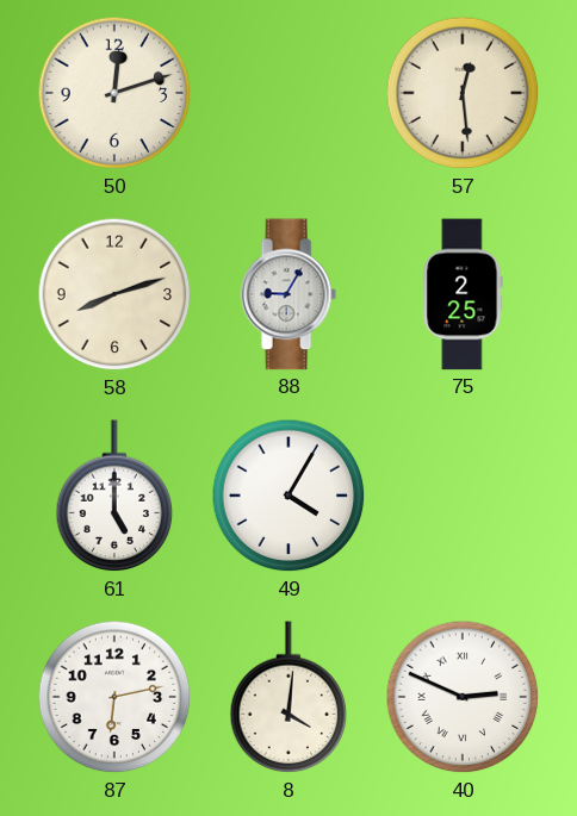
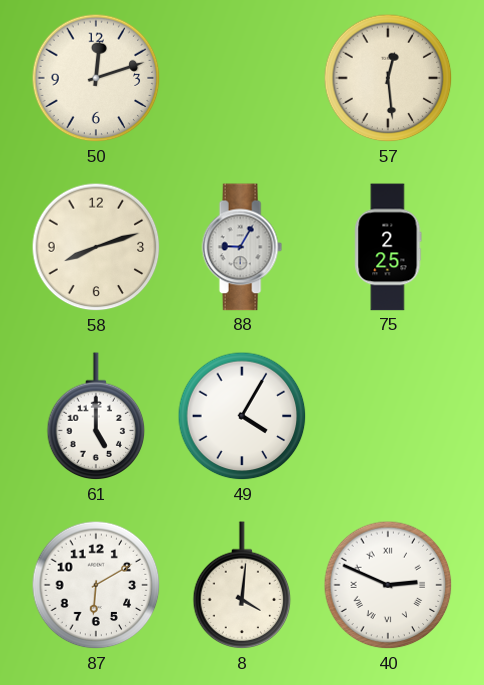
87: 6:13 -> 6:10
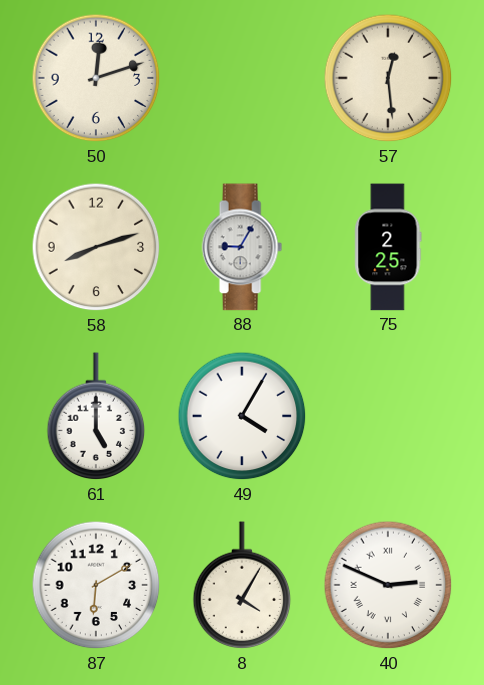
8: 4:01 -> 4:05
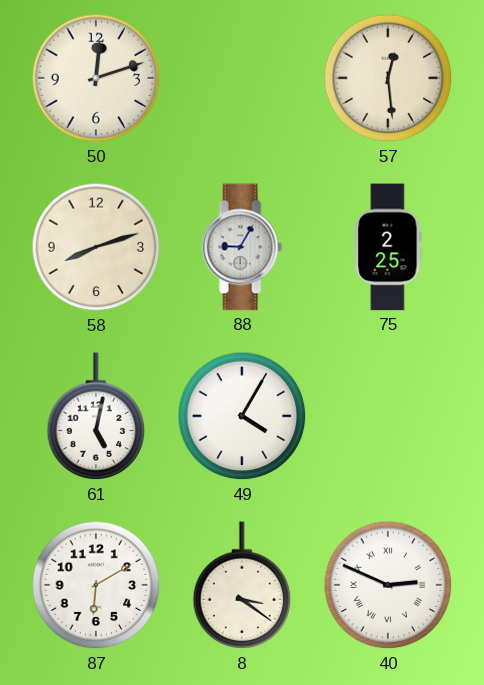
61: 5:00 -> 5:02
8: 4:05 -> 3:21
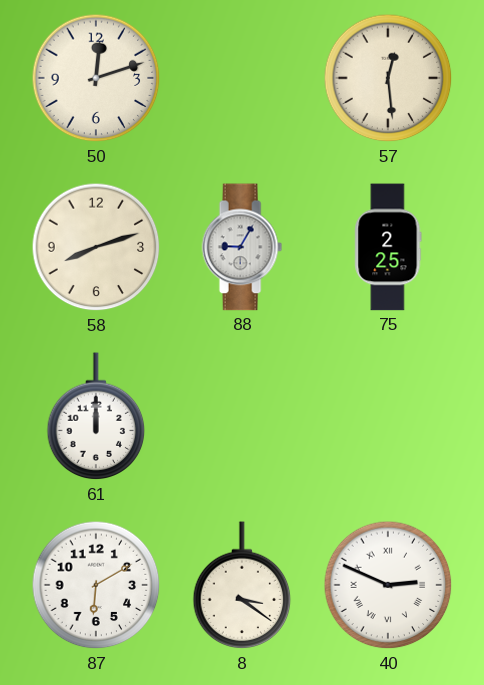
61: 5:02 -> 12:00
49: 4:05 -> none
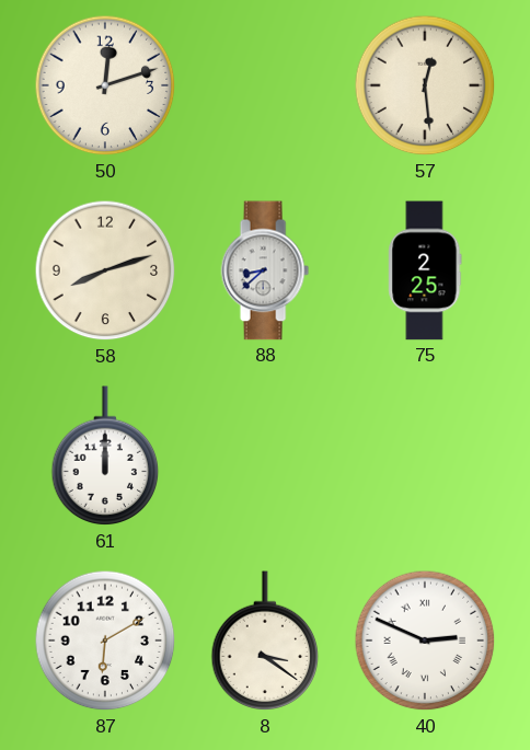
88: 9:05 -> 8:38
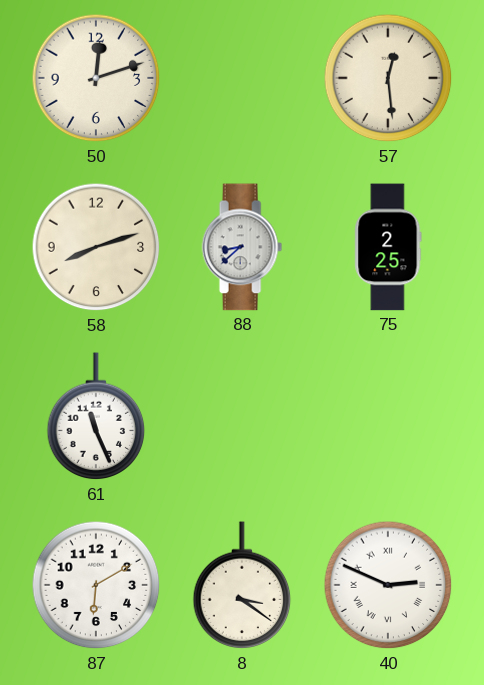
61: 12:00 -> 11:26
